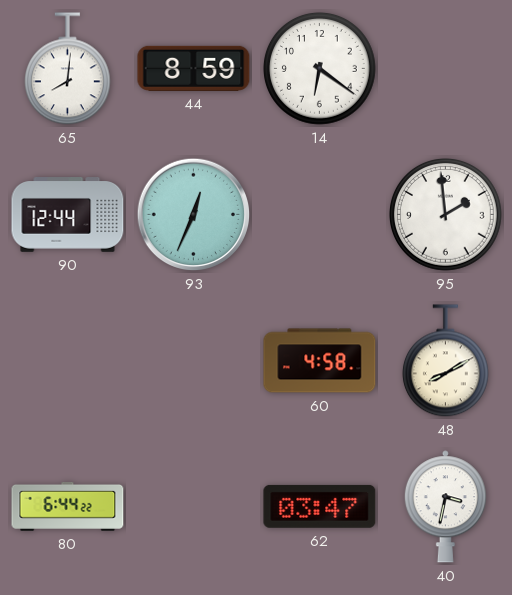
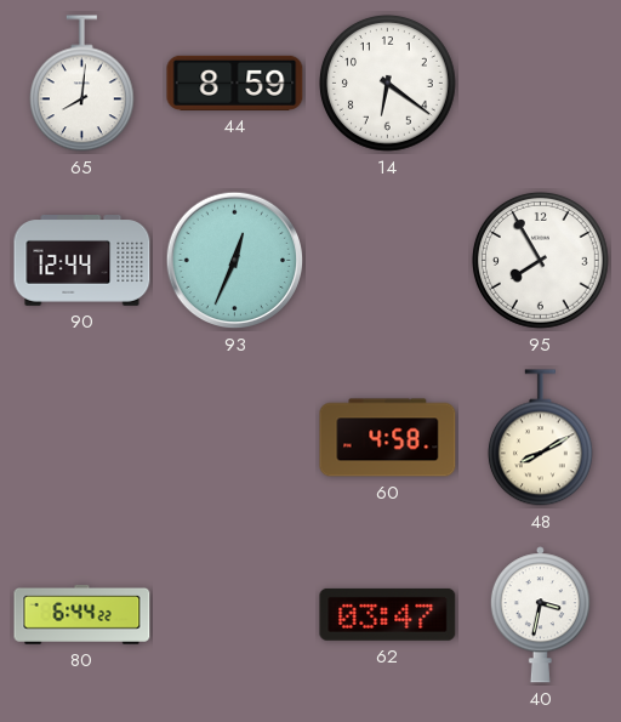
95: 1:59 -> 7:55
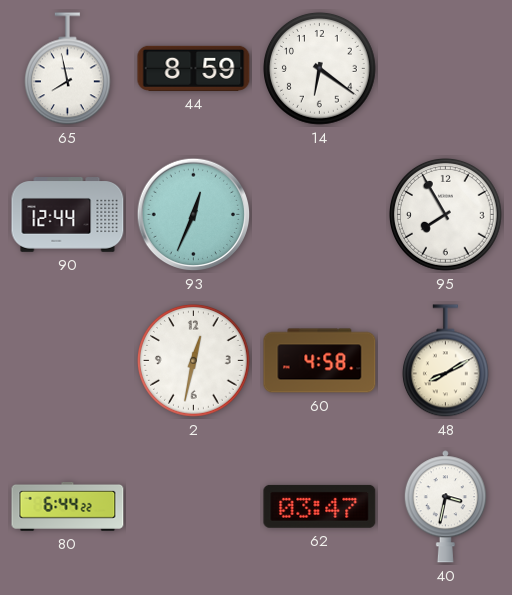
65: 8:01 -> 7:58
2: none -> 12:32
